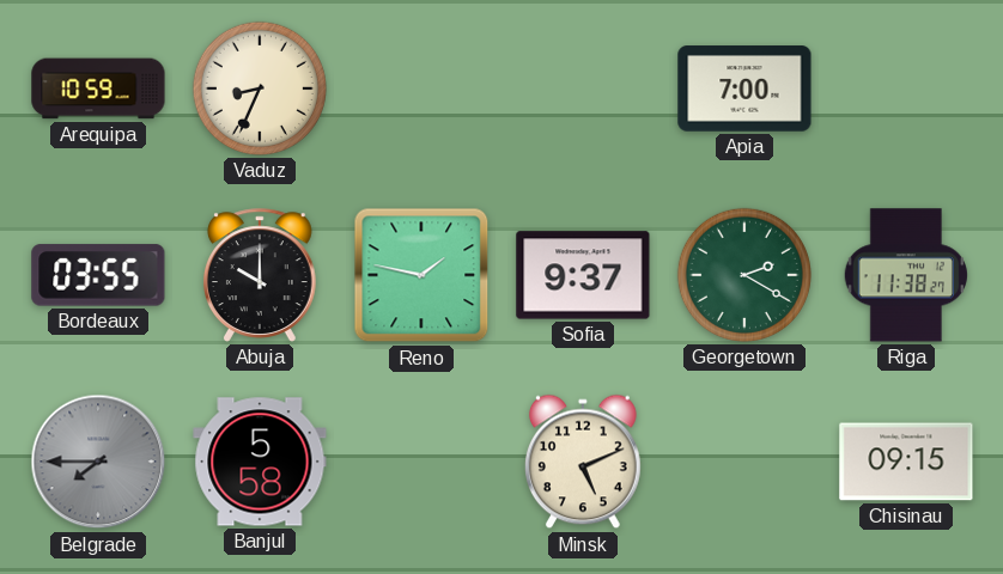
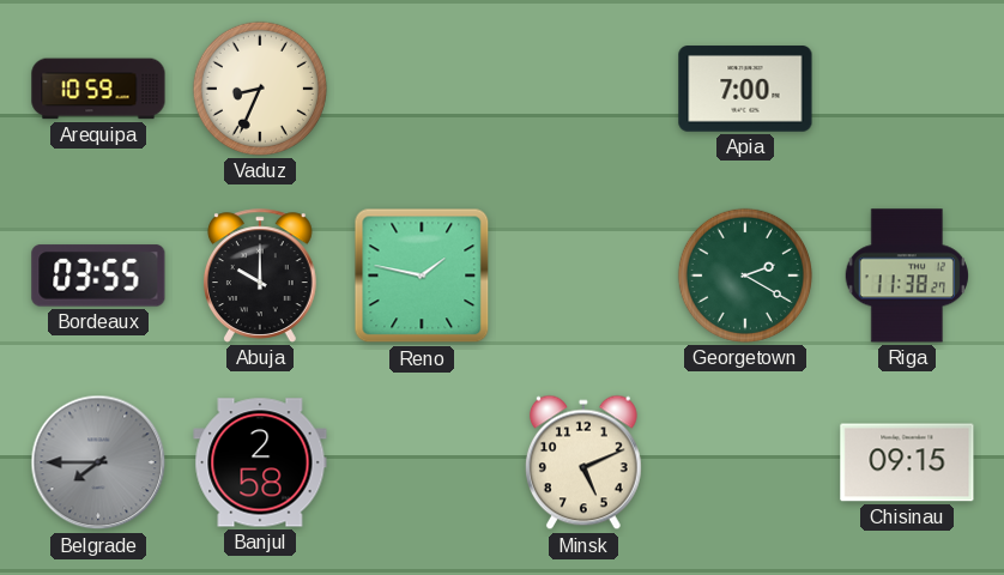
Sofia: 9:37 -> none
Banjul: 5:58 -> 2:58
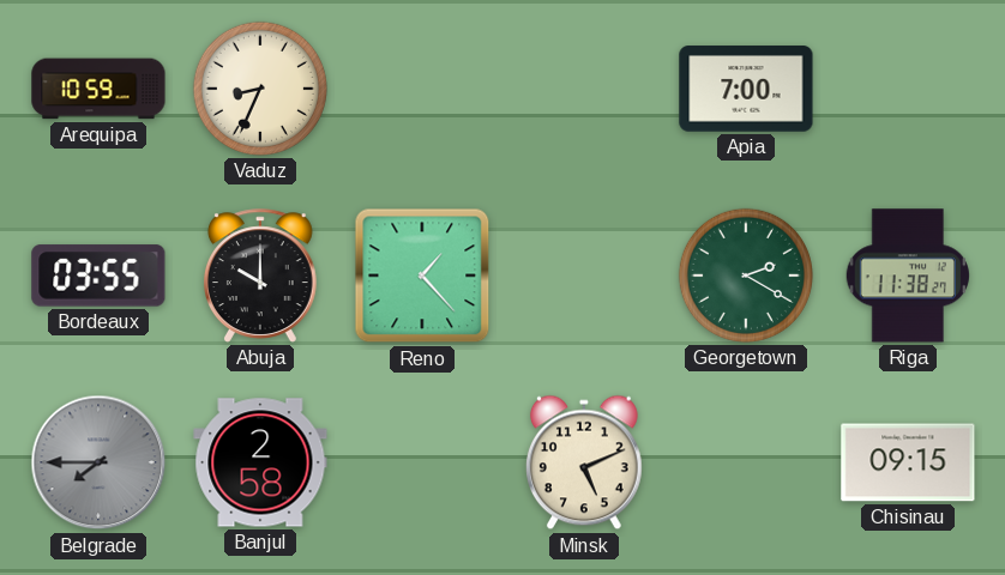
Reno: 1:47 -> 1:23
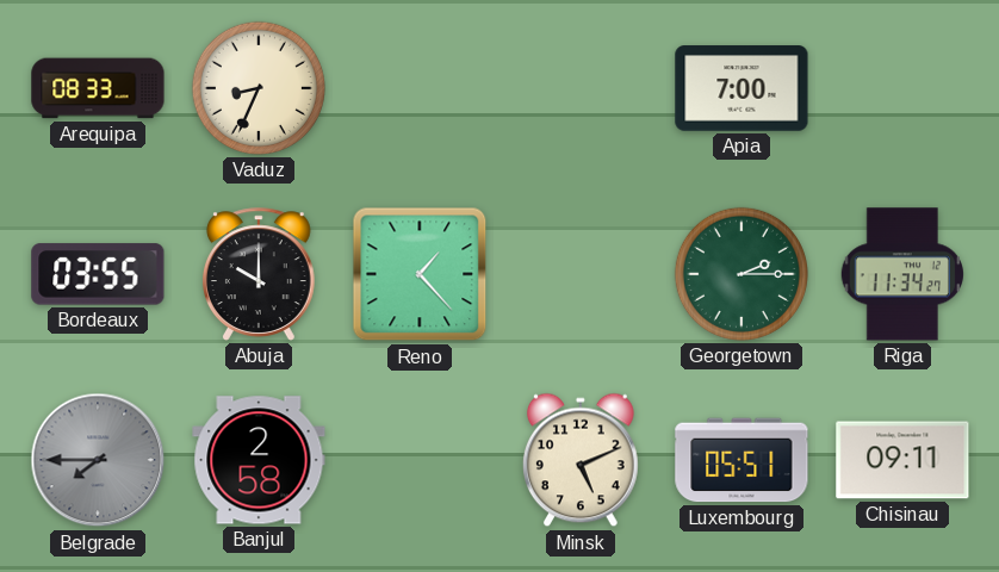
Arequipa: 10:59 -> 08:33
Georgetown: 2:20 -> 2:15
Riga: 11:38 -> 11:34
Luxembourg: none -> 05:51
Chisinau: 09:15 -> 09:11
